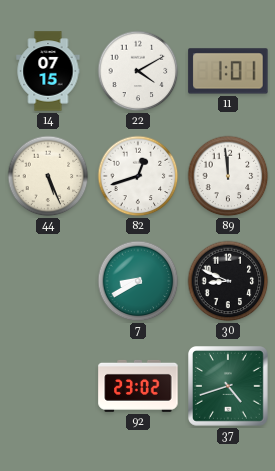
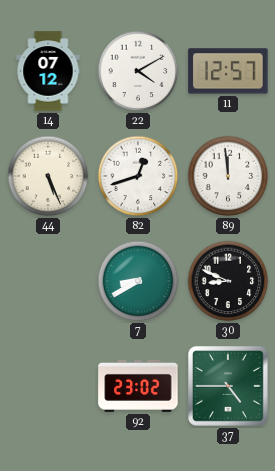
14: 07:15 -> 07:12
11: 1:01 -> 12:57
37: 4:42 -> 4:45
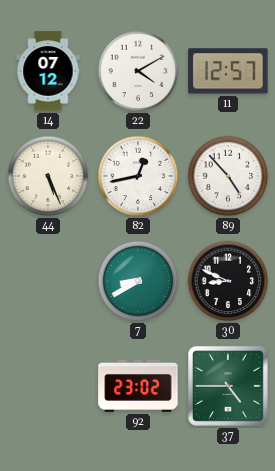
82: 12:42 -> 12:43
89: 11:59 -> 4:53
